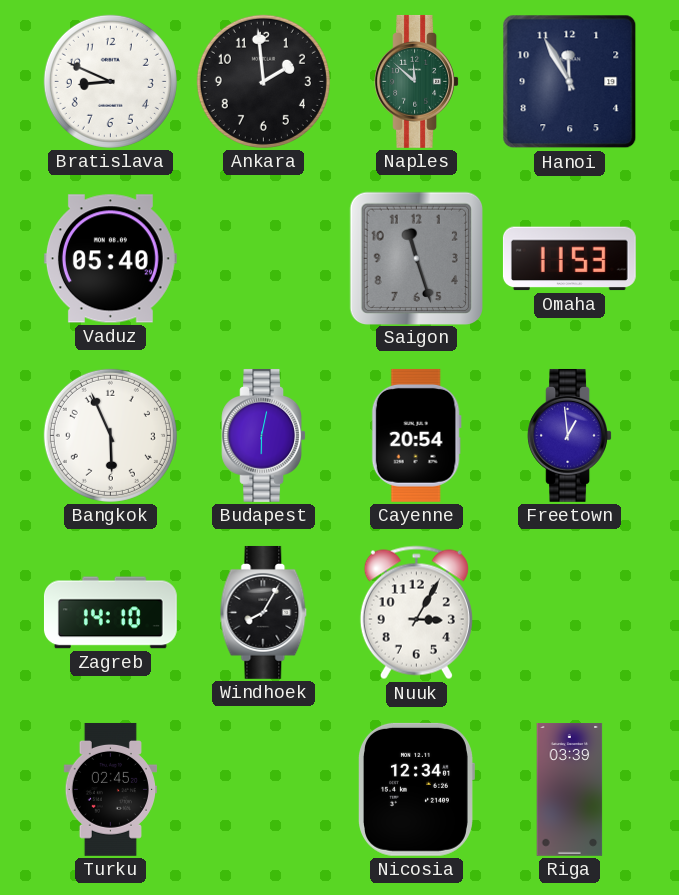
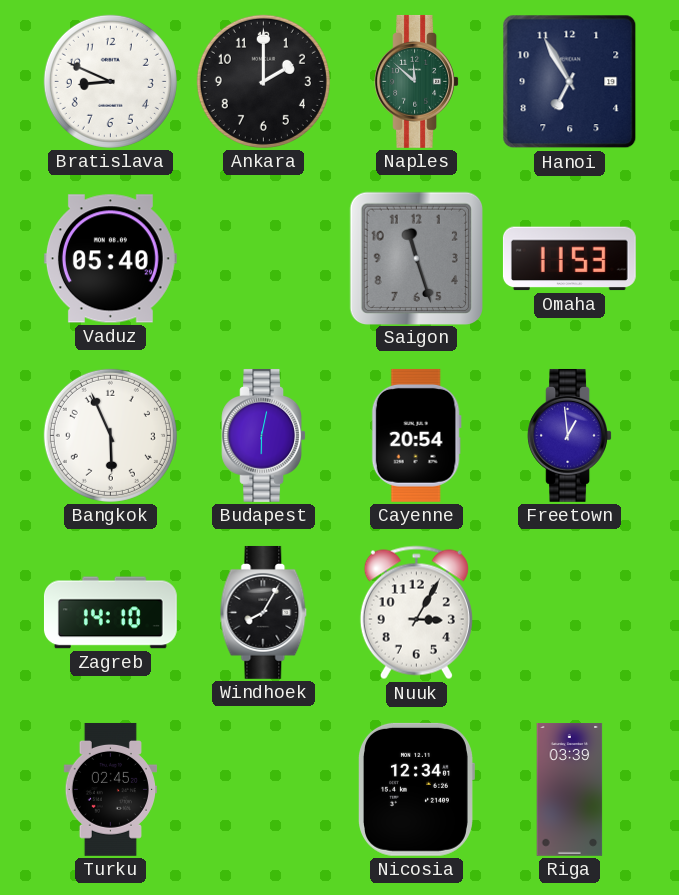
Ankara: 1:59 -> 2:00
Hanoi: 11:55 -> 6:55
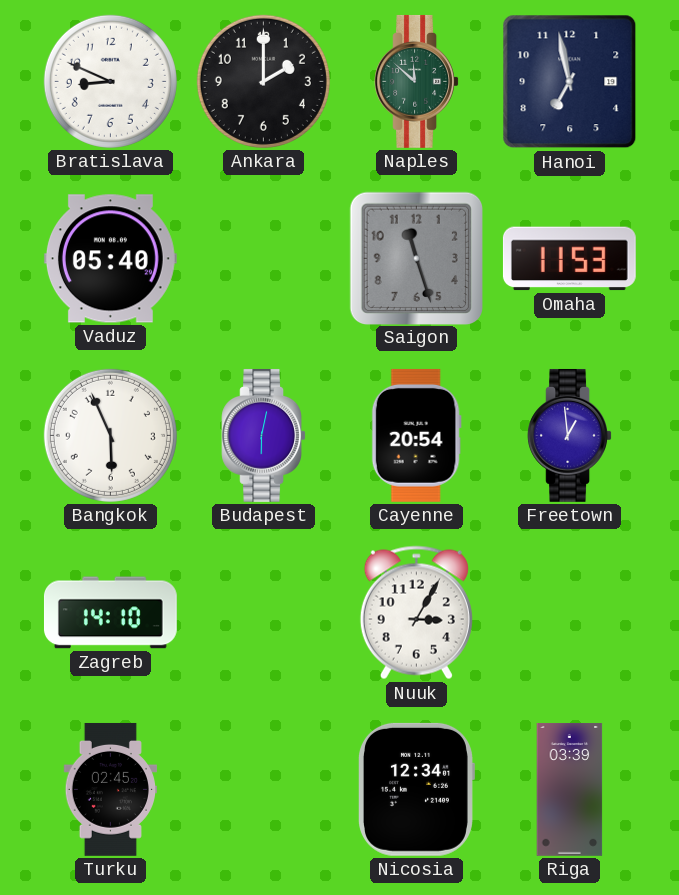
Hanoi: 6:55 -> 6:58
Windhoek: 8:05 -> none
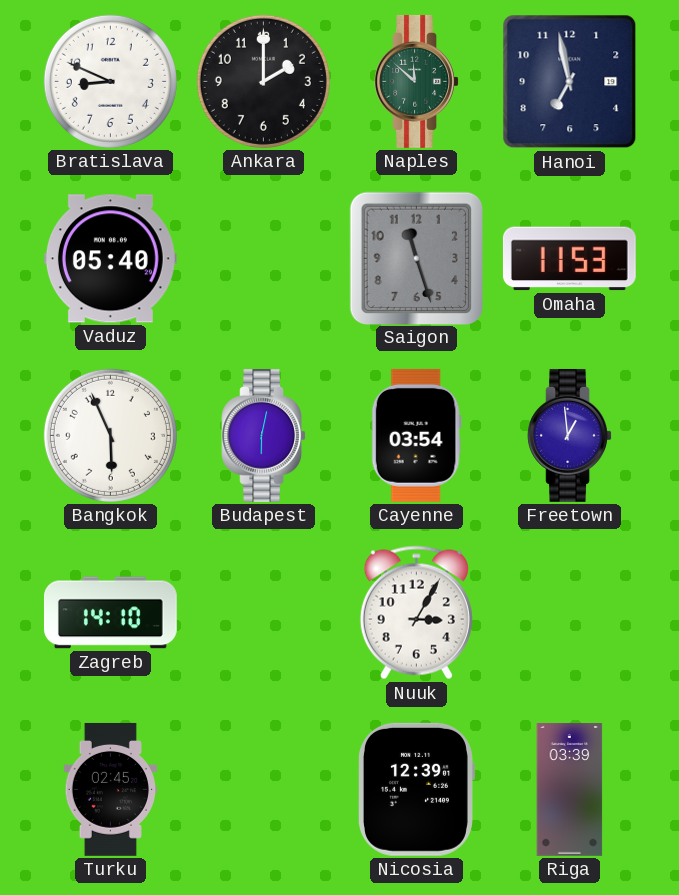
Cayenne: 20:54 -> 03:54
Nicosia: 12:34 -> 12:39
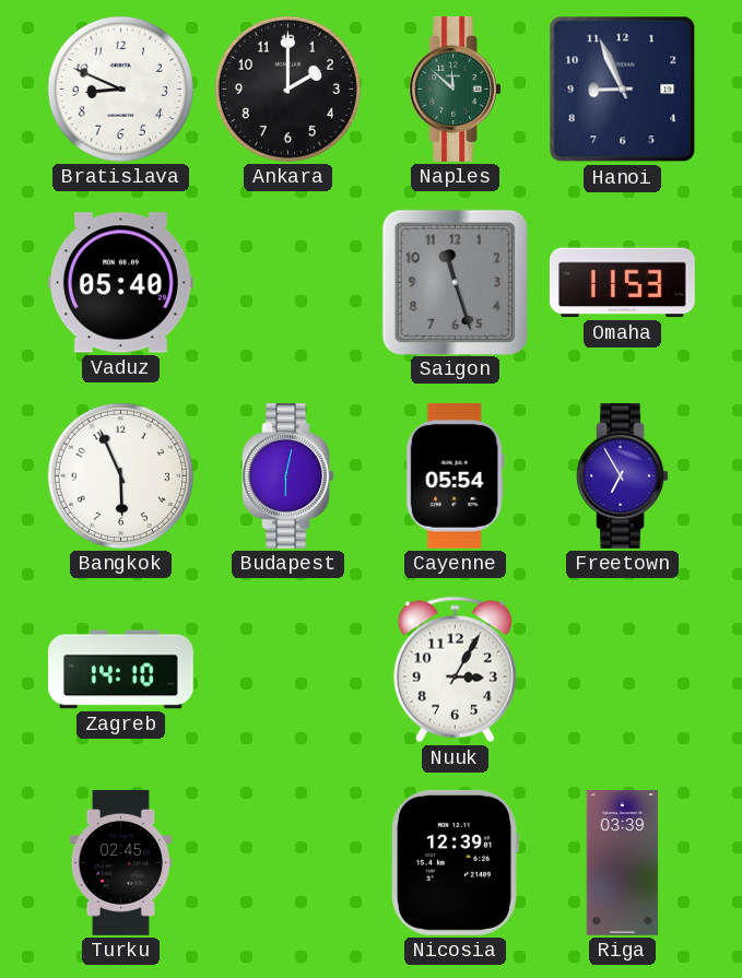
Hanoi: 6:58 -> 8:56
Cayenne: 03:54 -> 05:54
Freetown: 12:59 -> 6:55
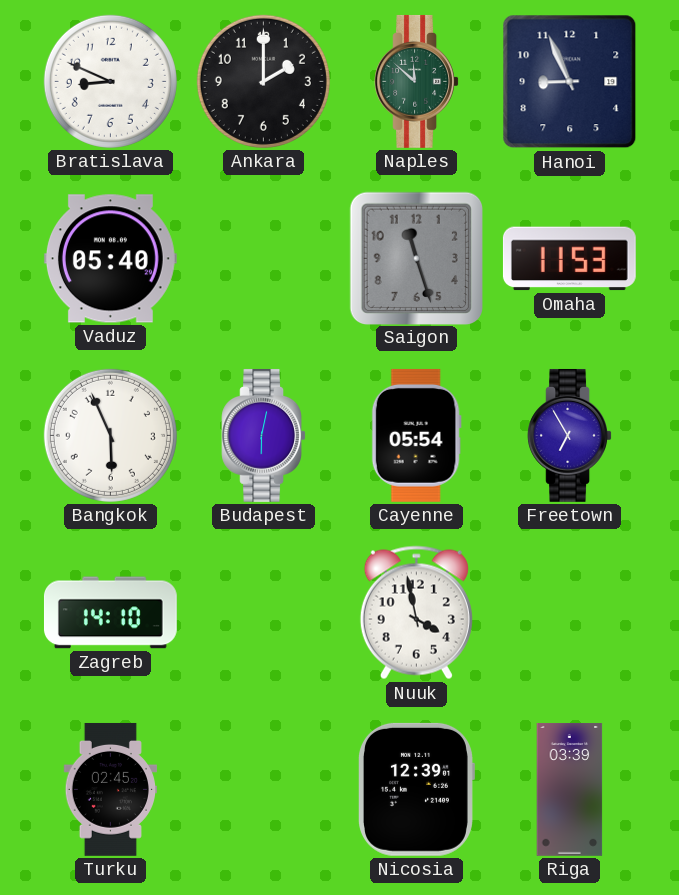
Nuuk: 3:05 -> 3:58
